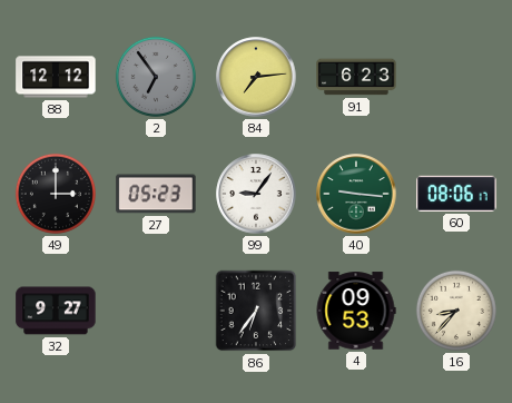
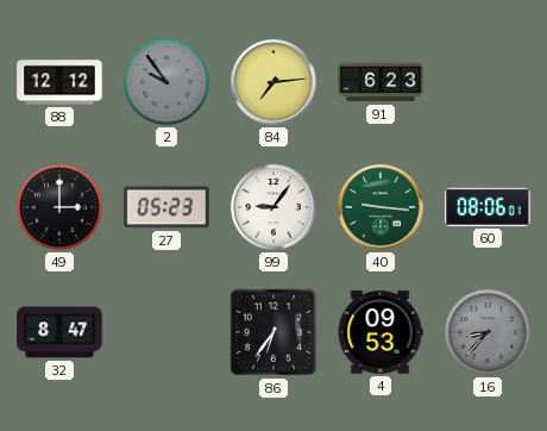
2: 6:54 -> 9:54
60: 08:06:17 -> 08:06:01
32: 9:27 -> 8:47
16 dial: cream -> grey
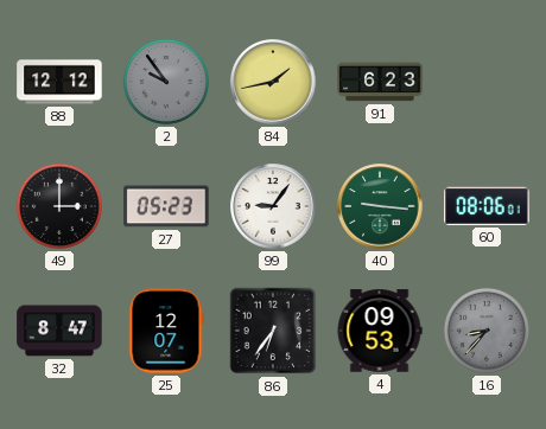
84: 7:14 -> 1:43
25: none -> 12:07
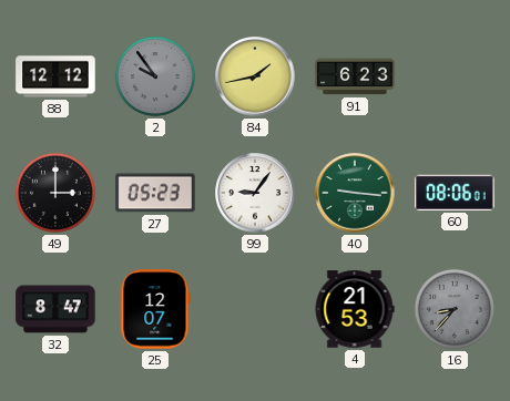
86: 6:36 -> none
4: 09:53 -> 21:53
